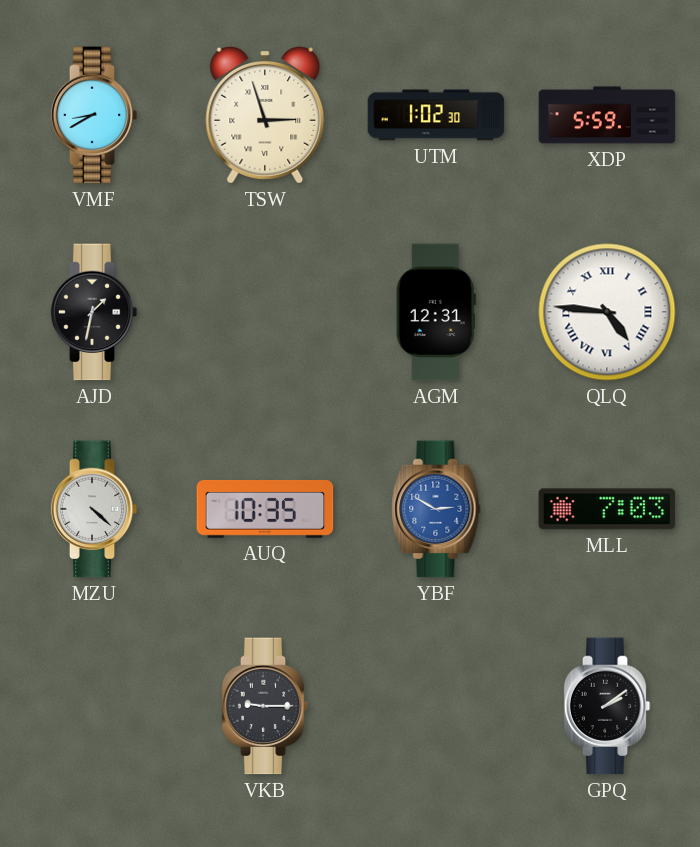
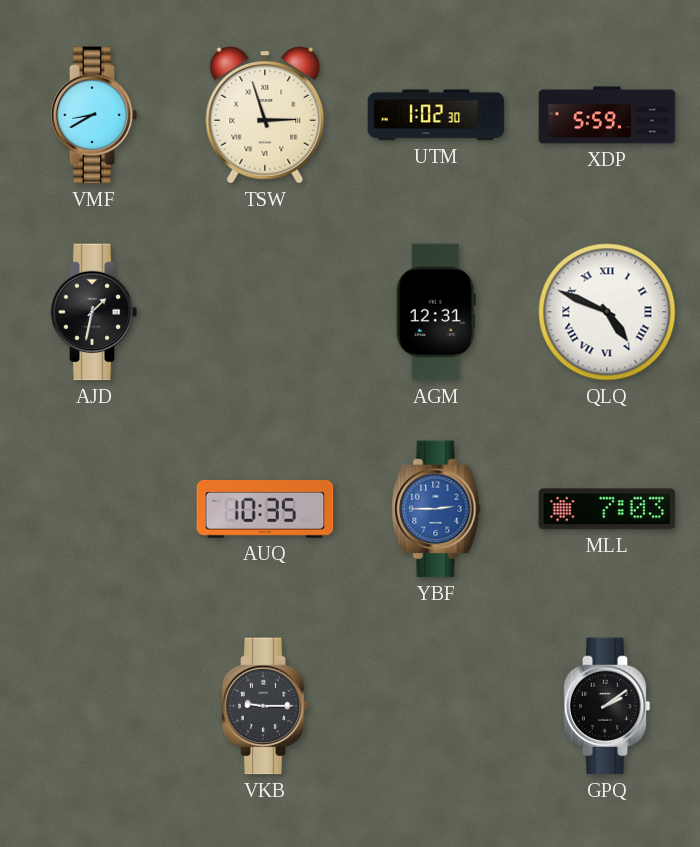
QLQ: 4:46 -> 4:49
MZU: 4:22 -> none
YBF: 2:50 -> 2:45
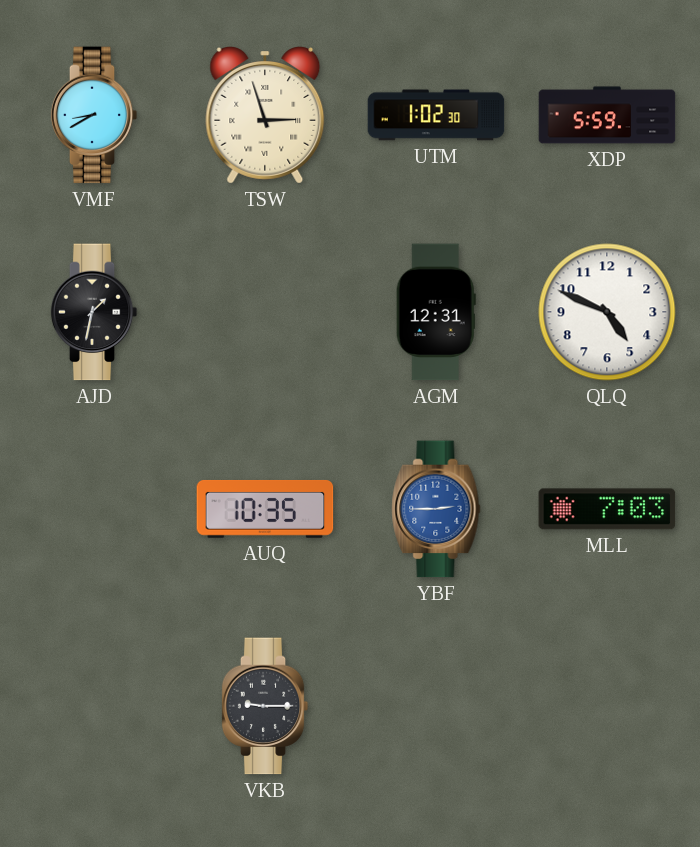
QLQ numerals: Roman -> Arabic
GPQ: 2:09 -> none
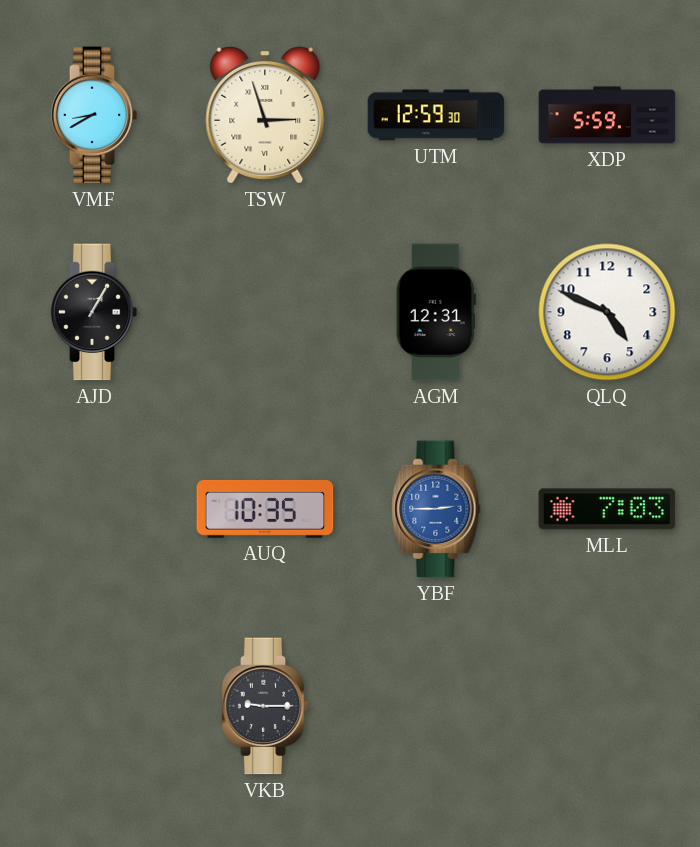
UTM: 1:02 -> 12:59
AJD: 1:32 -> 1:05
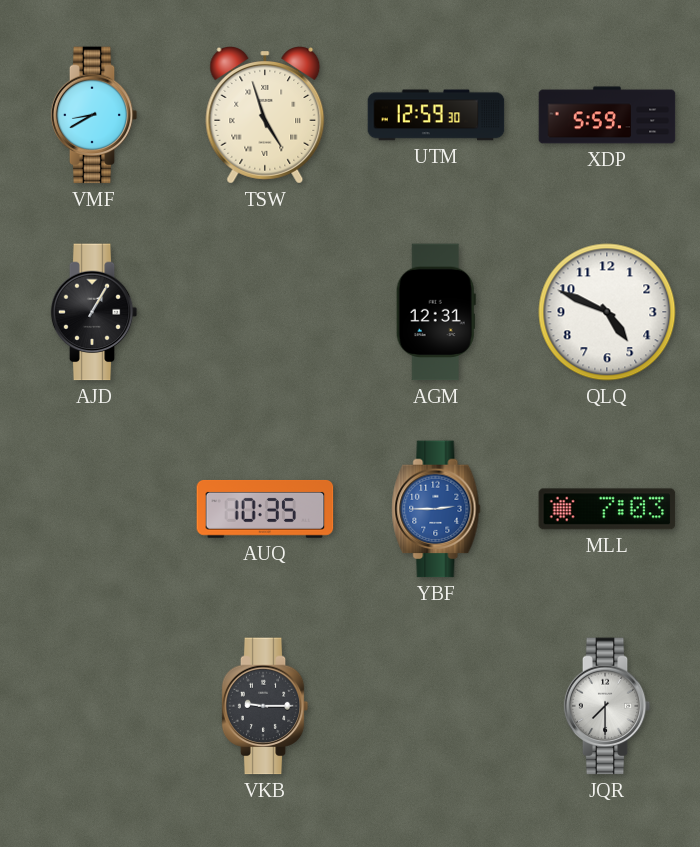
TSW: 2:57 -> 4:57
JQR: none -> 7:30
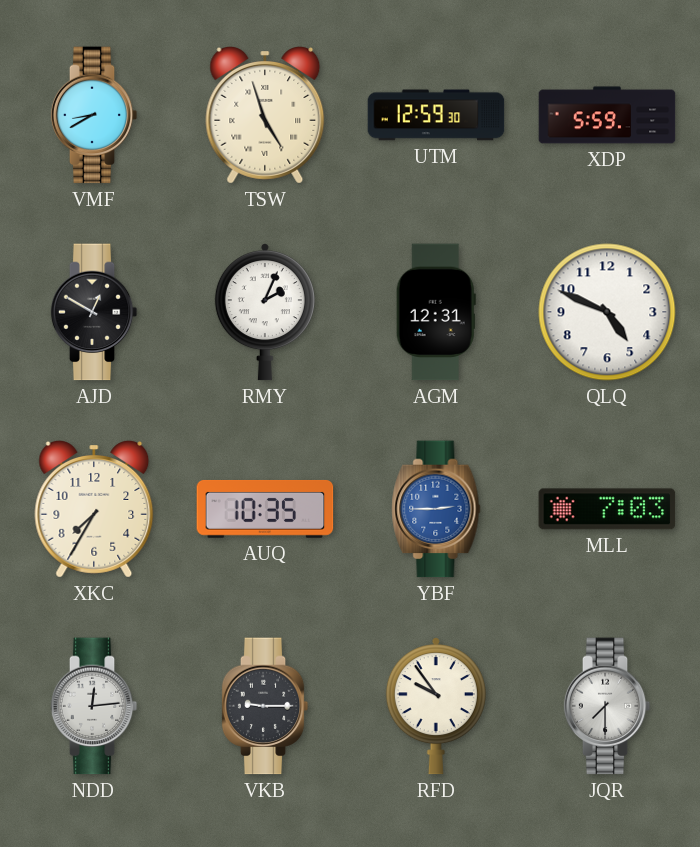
AJD: 1:05 -> 12:50
RMY: none -> 2:04
XKC: none -> 7:35
NDD: none -> 12:14
RFD: none -> 9:54
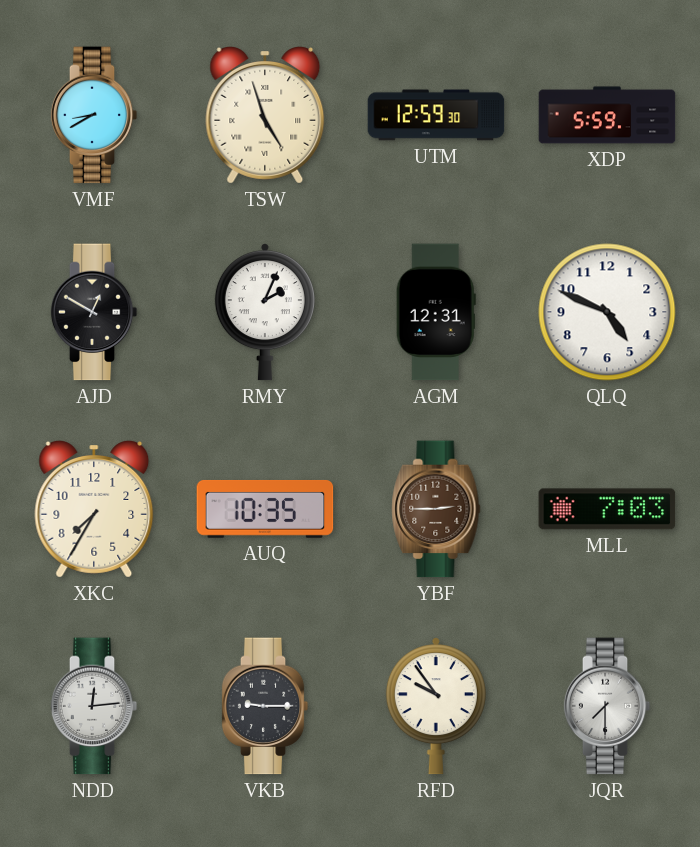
YBF dial: blue -> brown
